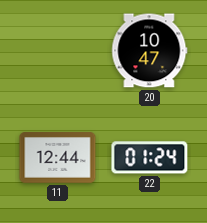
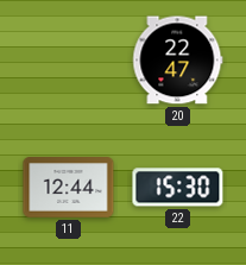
20: 10:47 -> 22:47
22: 01:24 -> 15:30
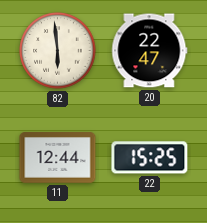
82: none -> 5:59
22: 15:30 -> 15:25
